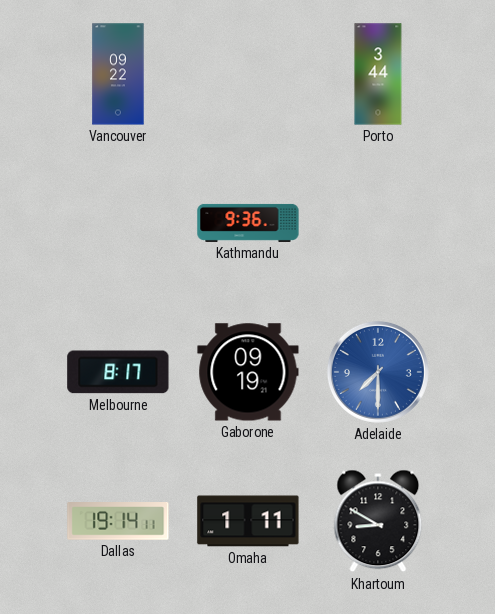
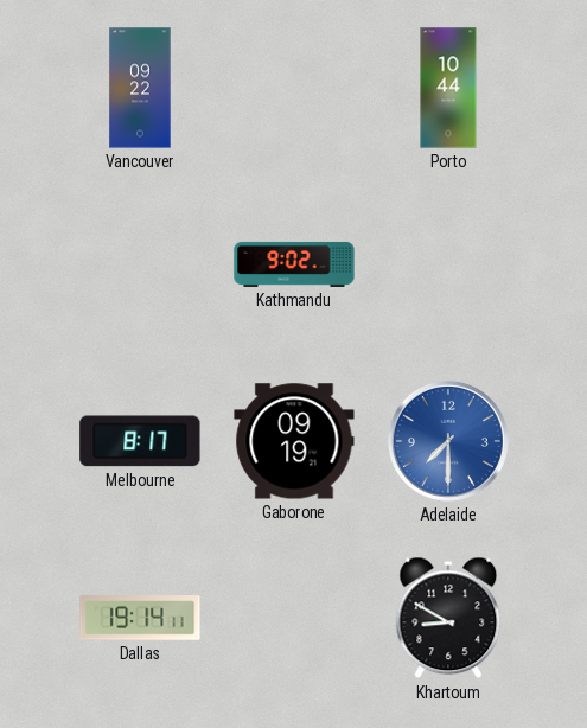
Porto: 3:44 -> 10:44
Kathmandu: 9:36 -> 9:02
Omaha: 1:11 -> none
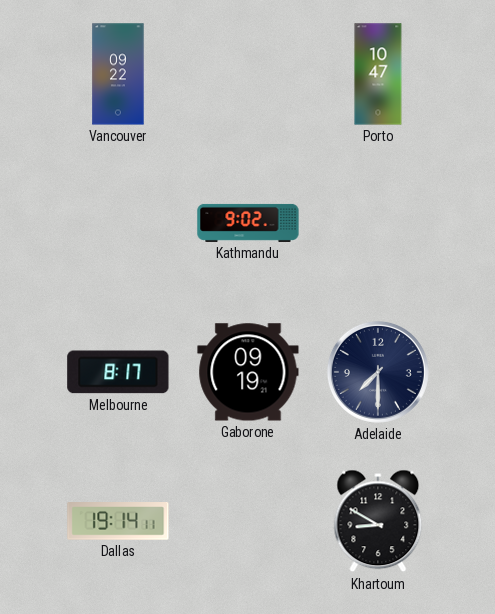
Porto: 10:44 -> 10:47
Adelaide dial: blue -> navy
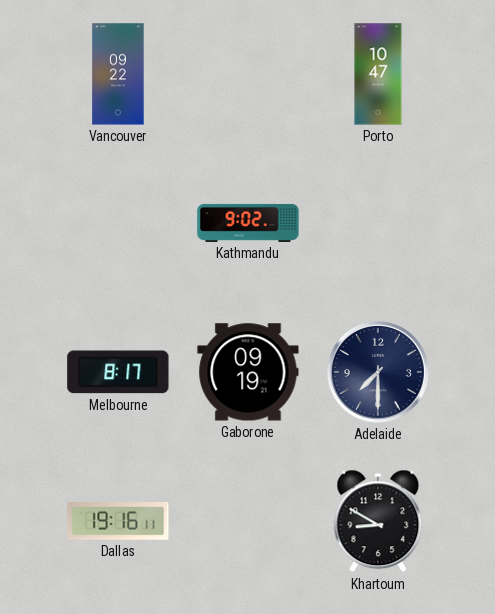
Dallas: 19:14 -> 19:16
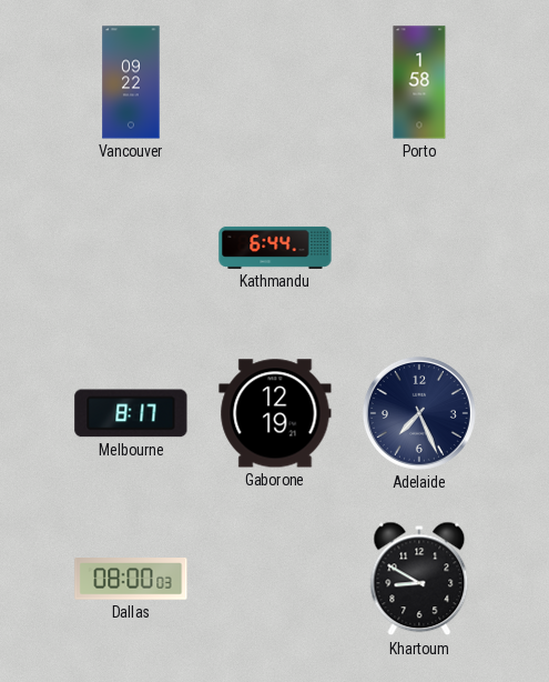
Porto: 10:47 -> 1:58
Kathmandu: 9:02 -> 6:44
Gaborone: 09:19 -> 12:19
Adelaide: 7:30 -> 7:26
Dallas: 19:16 -> 08:00
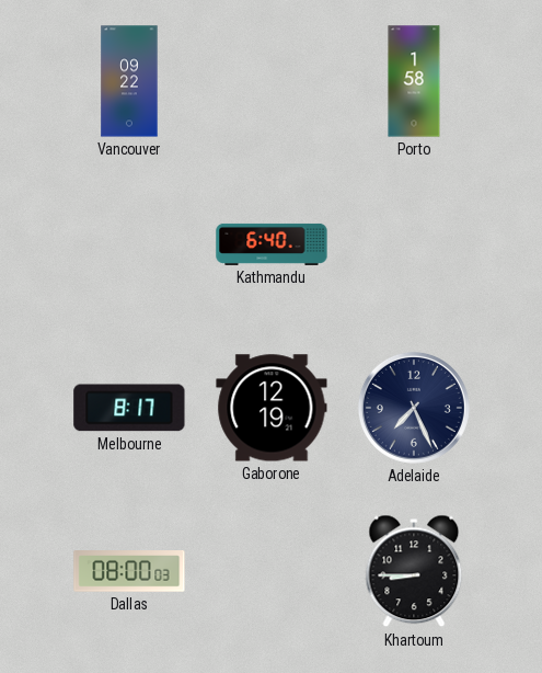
Kathmandu: 6:44 -> 6:40
Khartoum: 8:50 -> 8:45
